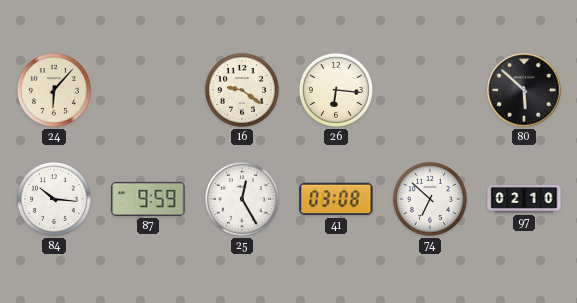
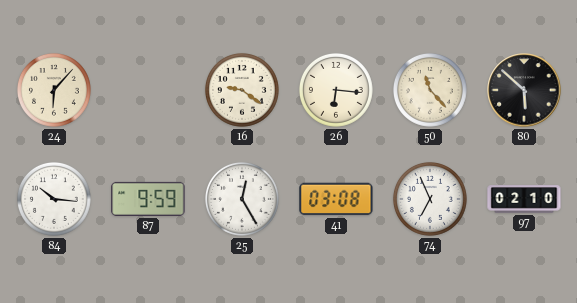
50: none -> 11:23
74: 6:52 -> 6:56
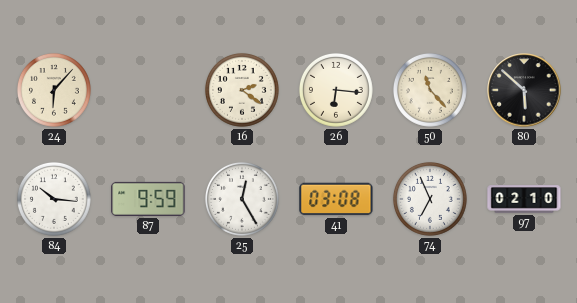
16: 9:21 -> 2:21
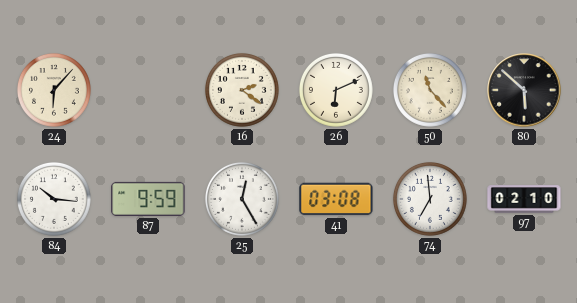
26: 6:16 -> 6:11
74: 6:56 -> 6:59
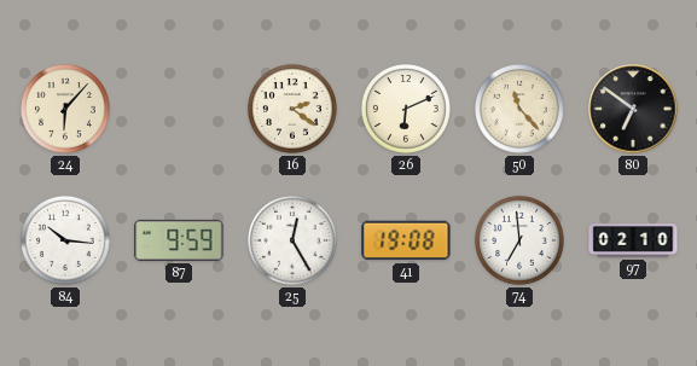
80: 5:52 -> 6:51
41: 03:08 -> 19:08
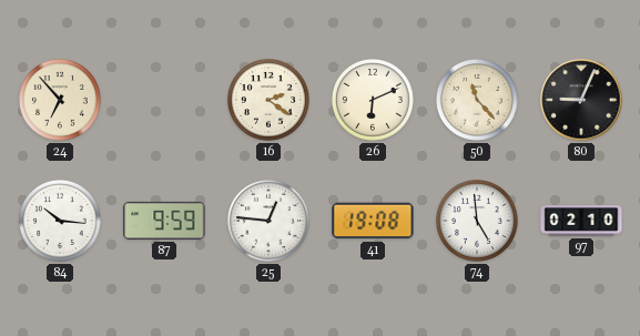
24: 6:07 -> 6:53
80: 6:51 -> 9:04
25: 12:25 -> 12:46
74: 6:59 -> 4:59
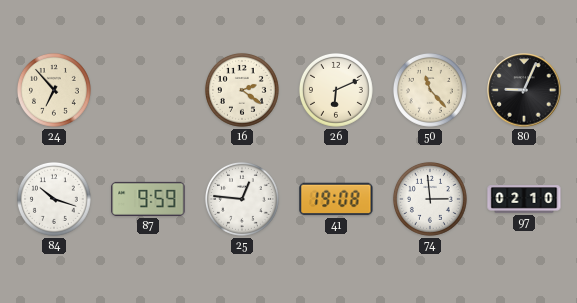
84: 10:16 -> 10:18
74: 4:59 -> 2:59
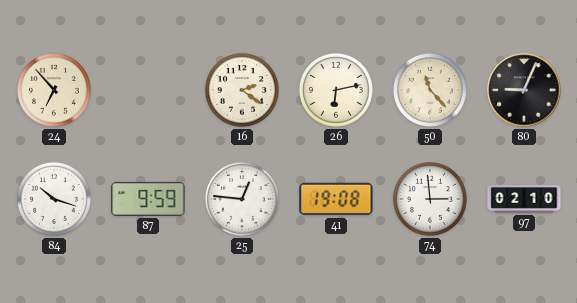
26: 6:11 -> 6:13
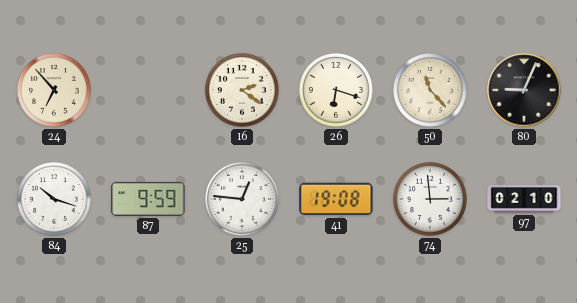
26: 6:13 -> 6:18
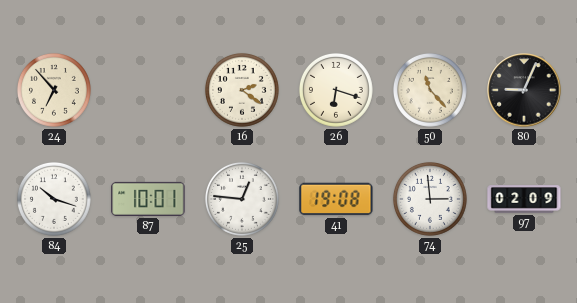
87: 9:59 -> 10:01
97: 02:10 -> 02:09
